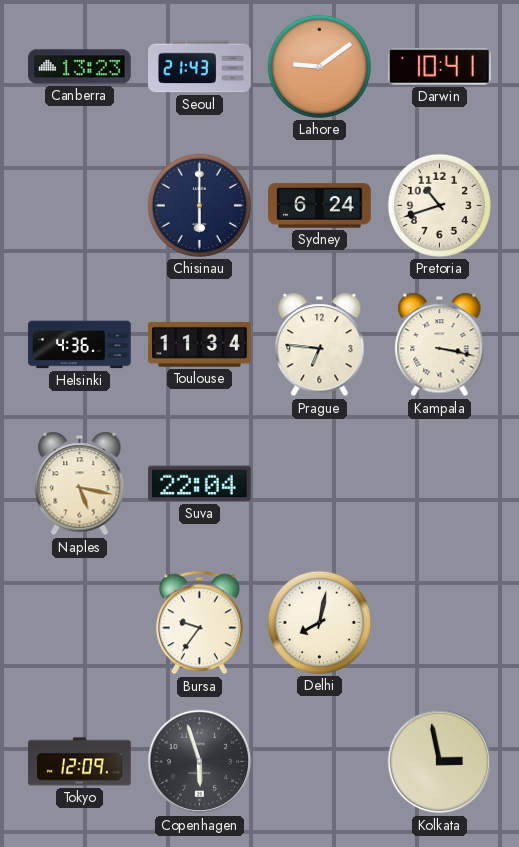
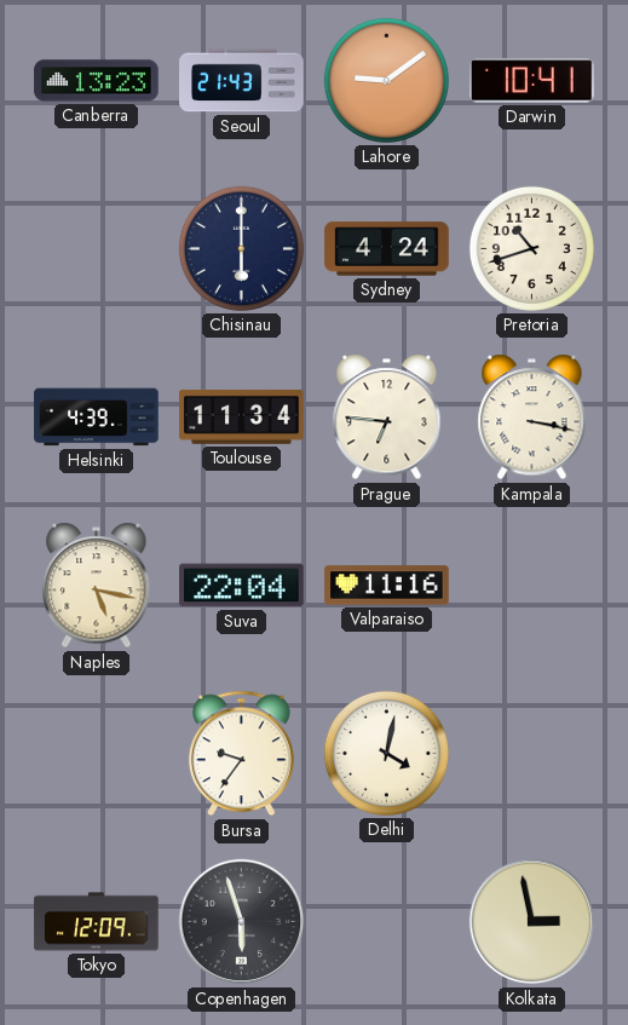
Sydney: 6:24 -> 4:24
Helsinki: 4:36 -> 4:39
Valparaiso: none -> 11:16
Delhi: 8:02 -> 4:02
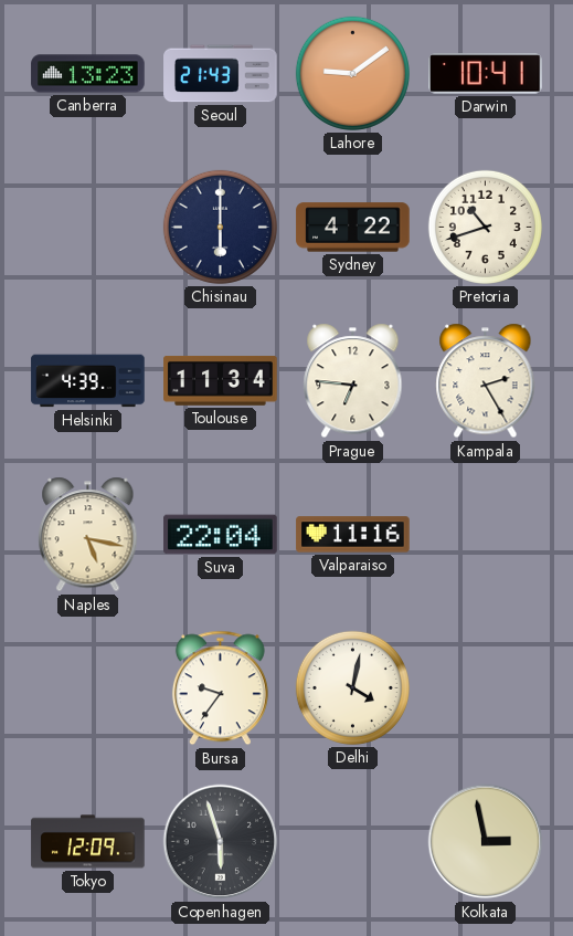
Sydney: 4:24 -> 4:22
Kampala: 3:17 -> 2:25
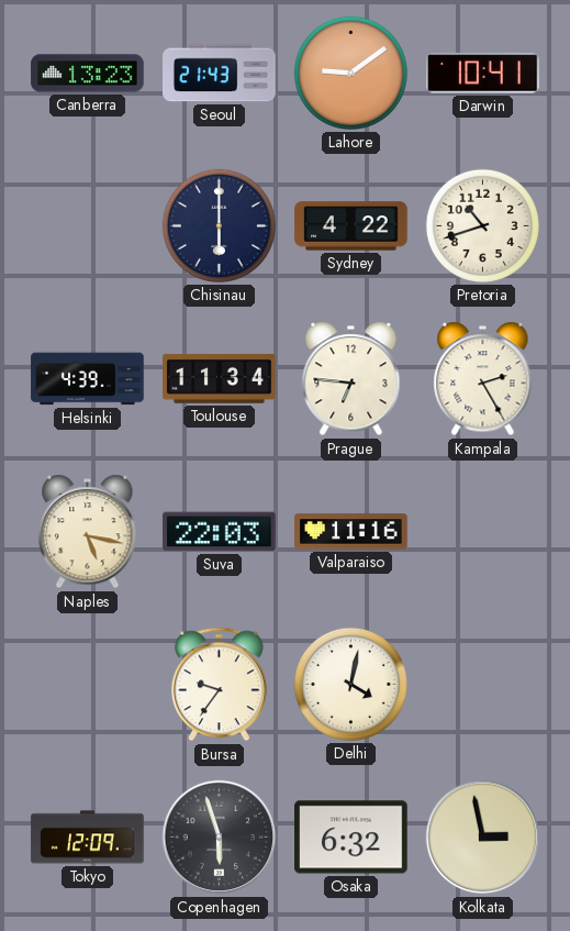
Suva: 22:04 -> 22:03
Osaka: none -> 6:32
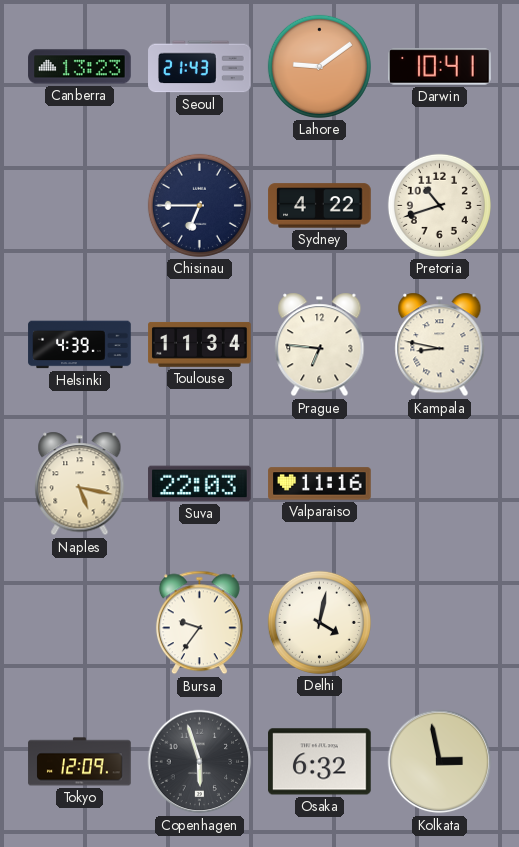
Chisinau: 6:00 -> 6:45
Kampala: 2:25 -> 8:47
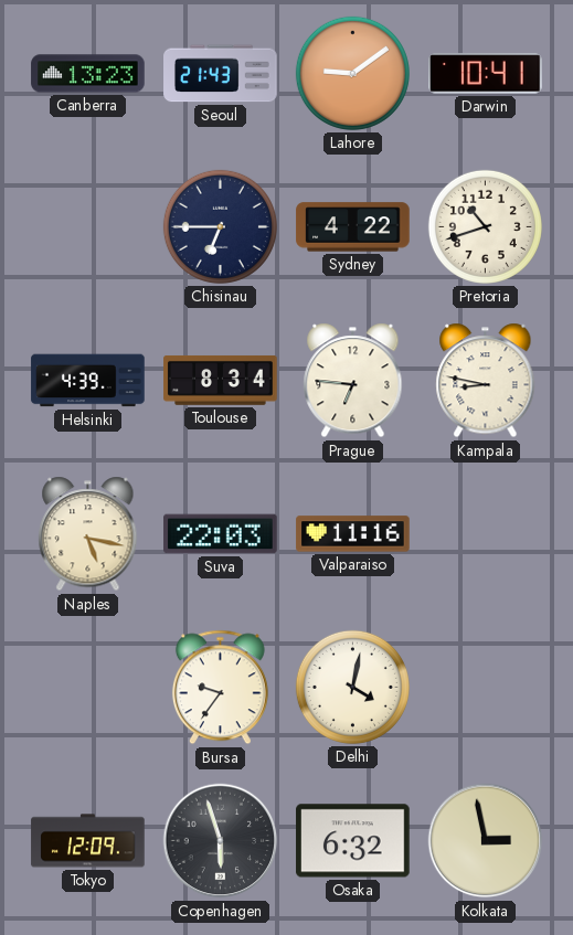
Toulouse: 11:34 -> 8:34
